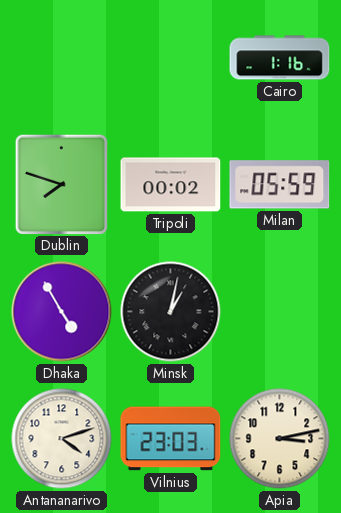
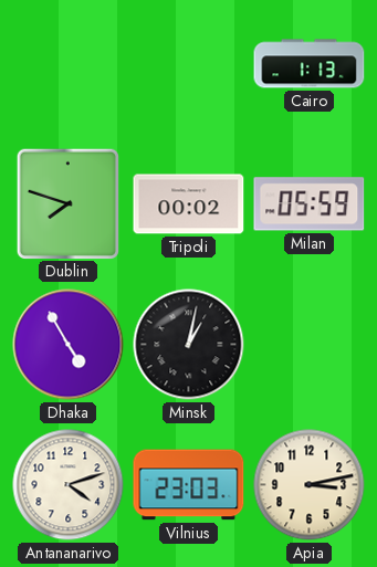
Cairo: 1:16 -> 1:13
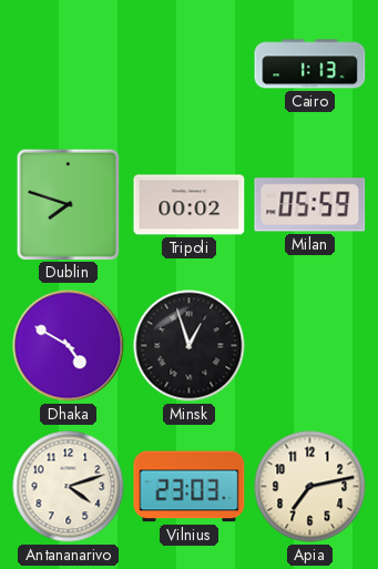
Dhaka: 4:55 -> 4:50
Minsk: 1:02 -> 12:57
Apia: 3:13 -> 7:13
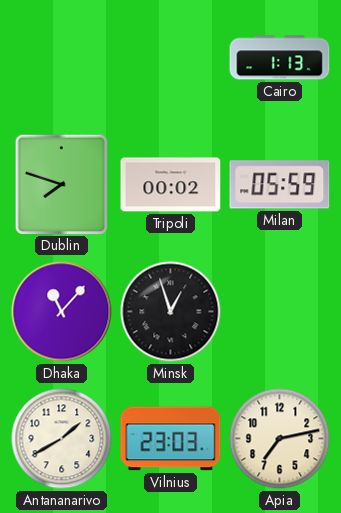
Dhaka: 4:50 -> 11:07
Antananarivo: 4:12 -> 1:40
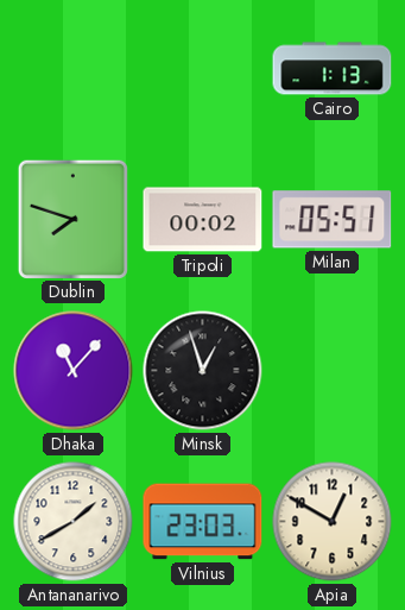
Milan: 05:59 -> 05:51
Apia: 7:13 -> 12:50
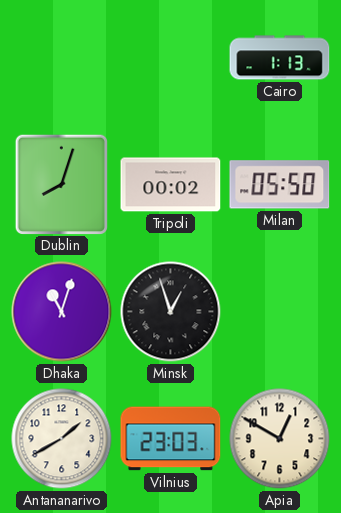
Dublin: 7:48 -> 8:03
Milan: 05:51 -> 05:50
Dhaka: 11:07 -> 11:03
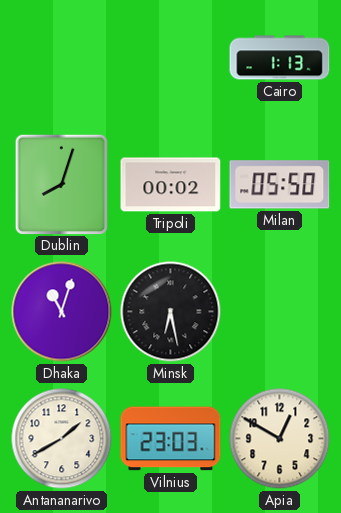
Minsk: 12:57 -> 6:28
